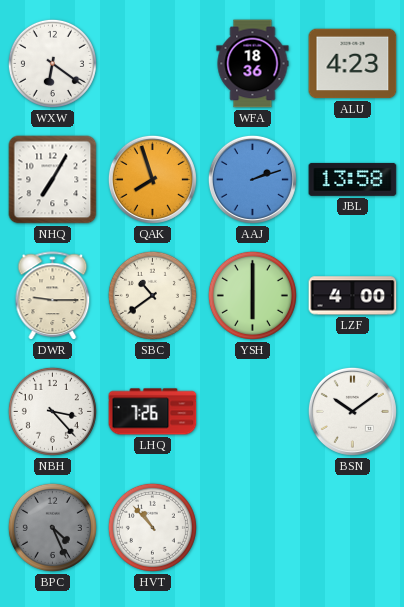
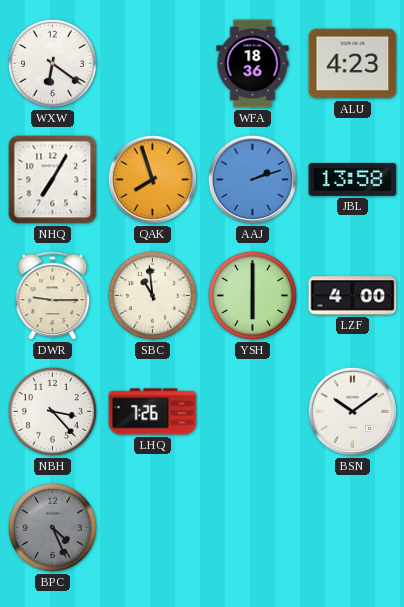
SBC: 10:39 -> 10:59
HVT: 10:53 -> none
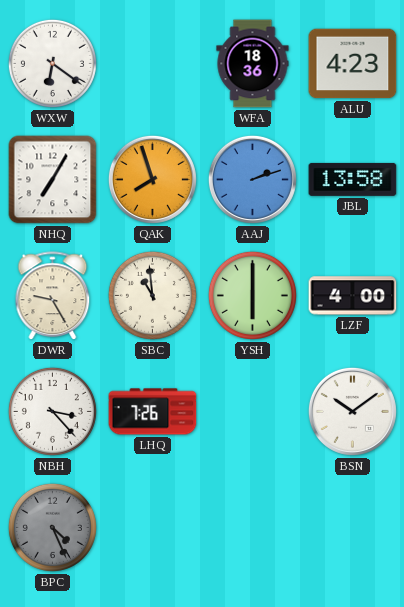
DWR: 9:15 -> 9:25
